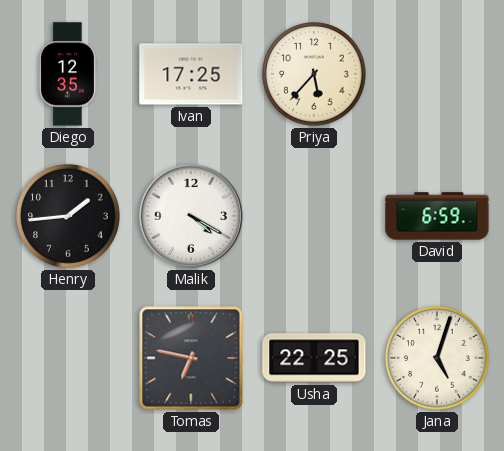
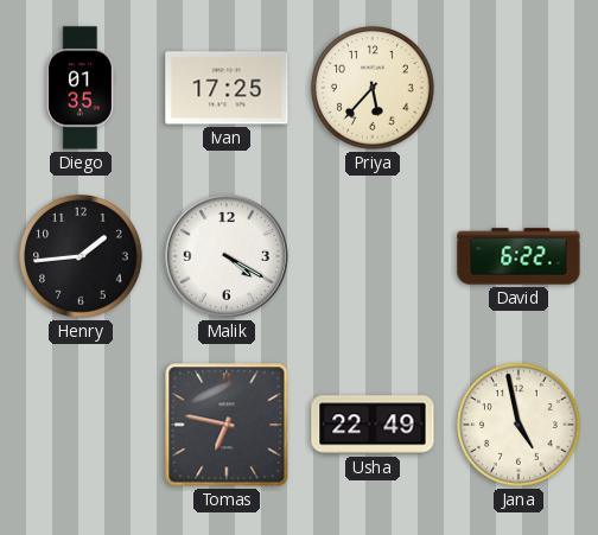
Diego: 12:35 -> 01:35
David: 6:59 -> 6:22
Usha: 22:25 -> 22:49
Jana: 5:03 -> 4:58
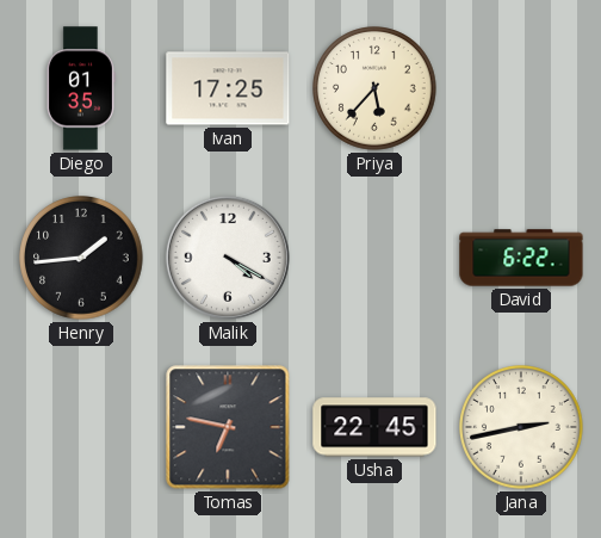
Usha: 22:49 -> 22:45
Jana: 4:58 -> 2:43
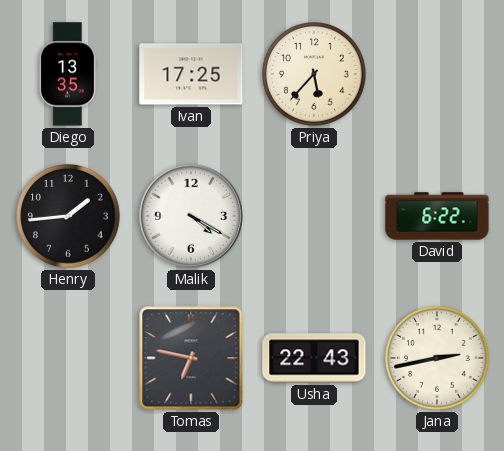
Diego: 01:35 -> 13:35
Usha: 22:45 -> 22:43
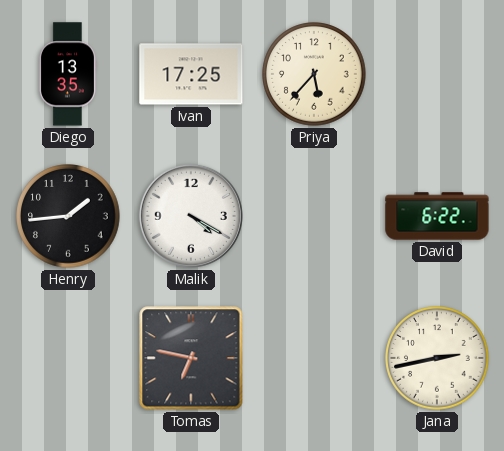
Usha: 22:43 -> none
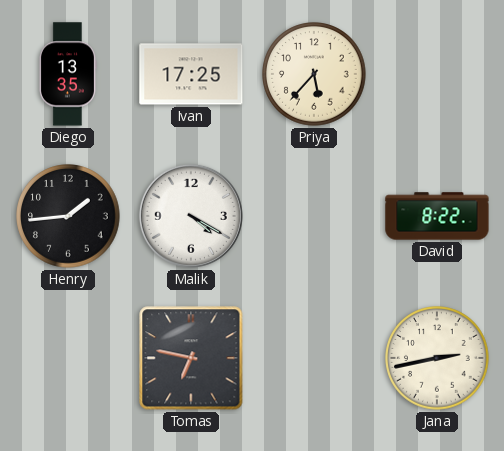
David: 6:22 -> 8:22
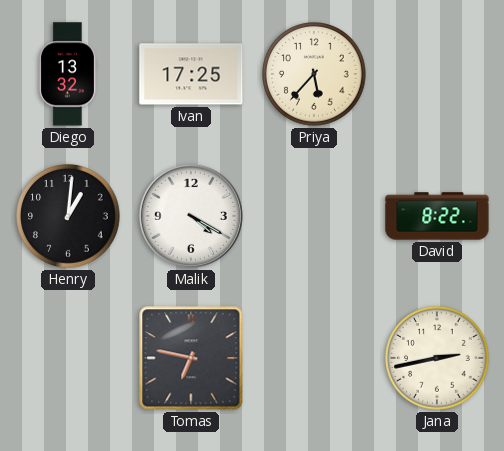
Diego: 13:35 -> 13:32
Henry: 1:44 -> 1:01
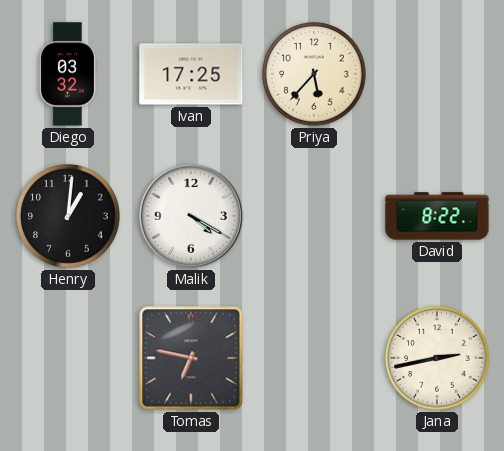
Diego: 13:32 -> 03:32
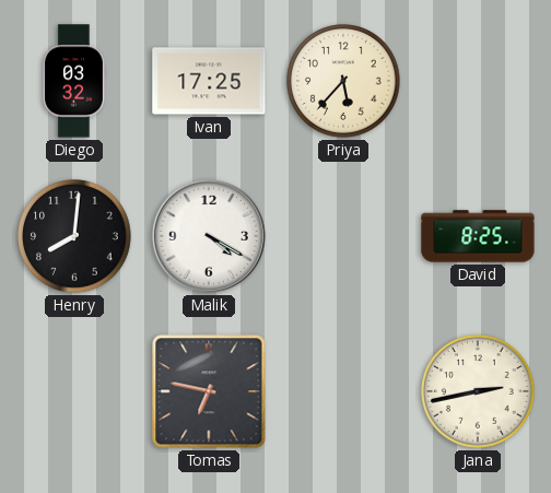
Henry: 1:01 -> 8:01
David: 8:22 -> 8:25
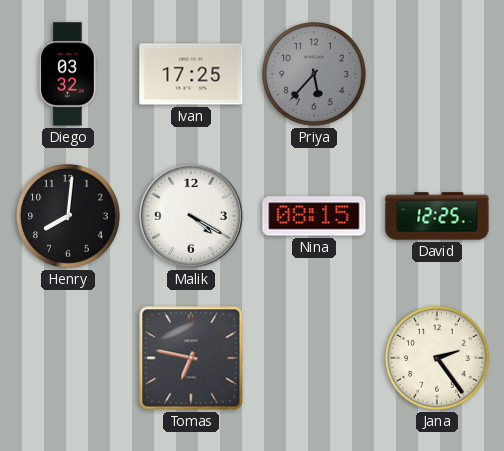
Priya dial: cream -> grey
Nina: none -> 08:15
David: 8:25 -> 12:25
Jana: 2:43 -> 2:24
